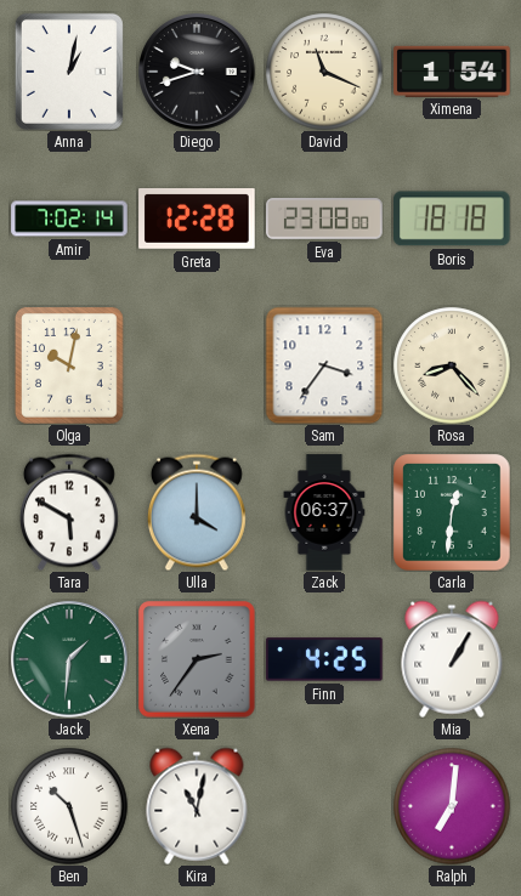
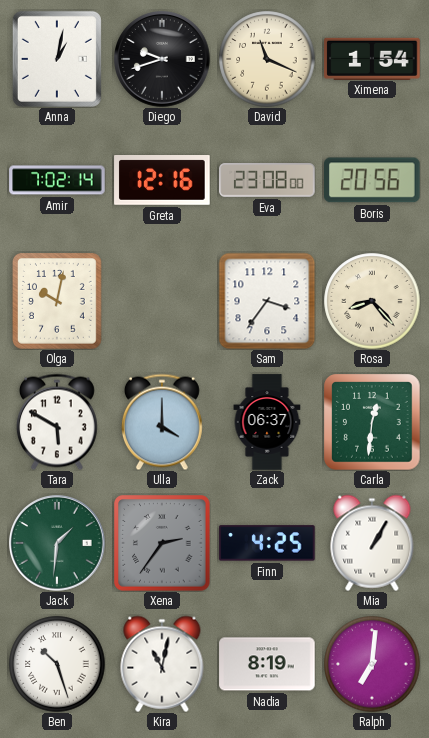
Greta: 12:28 -> 12:16
Boris: 18:18 -> 20:56
Nadia: none -> 8:19
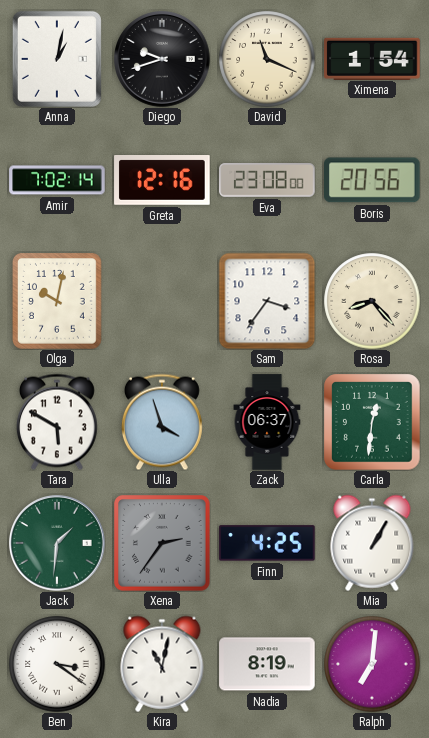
Ulla: 4:00 -> 3:57
Ben: 10:27 -> 3:21
